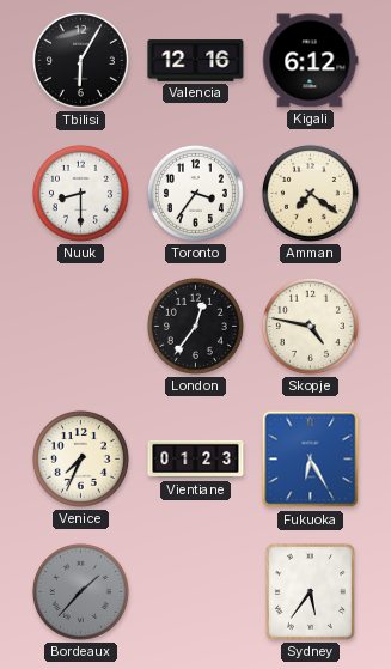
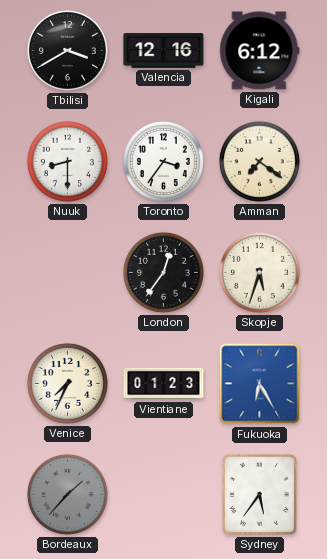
Tbilisi: 6:05 -> 3:40
Skopje: 4:47 -> 5:33
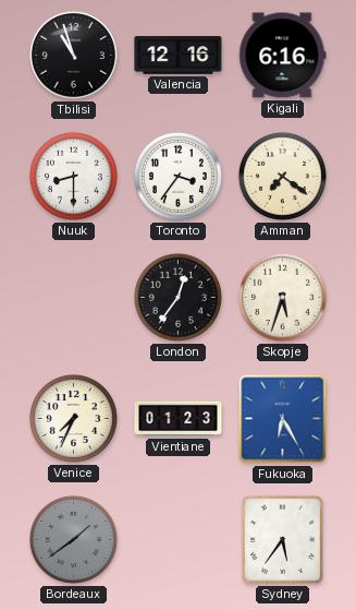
Tbilisi: 3:40 -> 10:57
Kigali: 6:12 -> 6:16
Bordeaux: 1:37 -> 1:39
